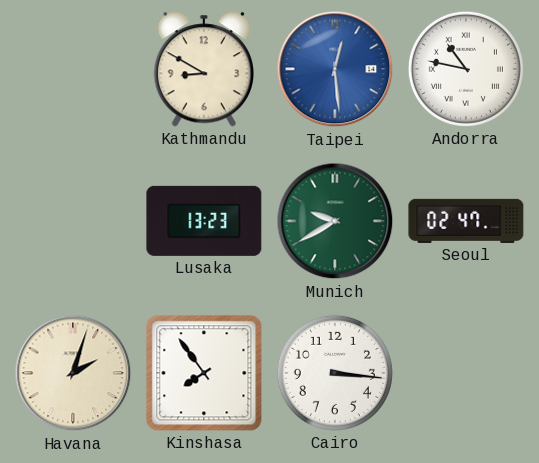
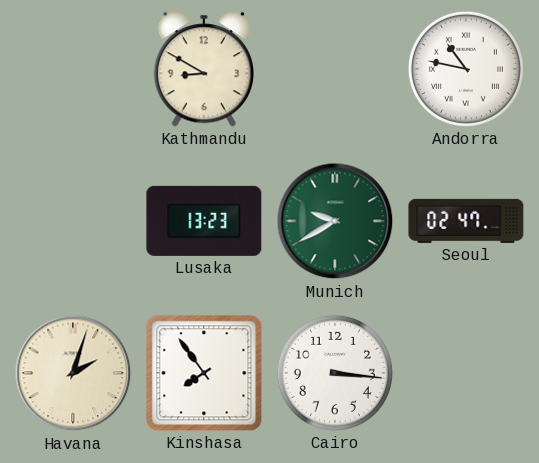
Taipei: 12:29 -> none
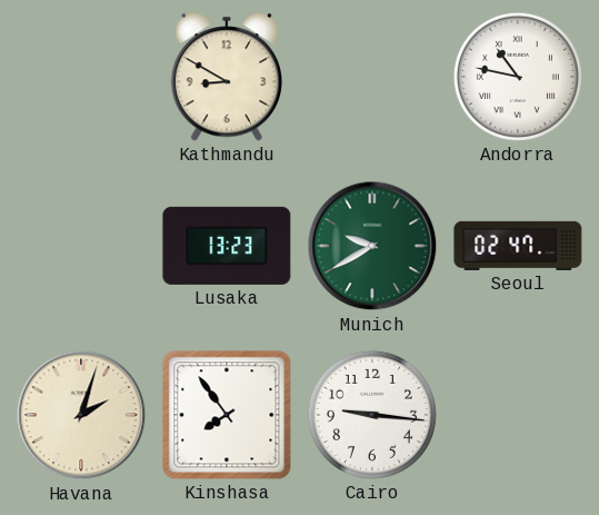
Cairo: 3:16 -> 9:16
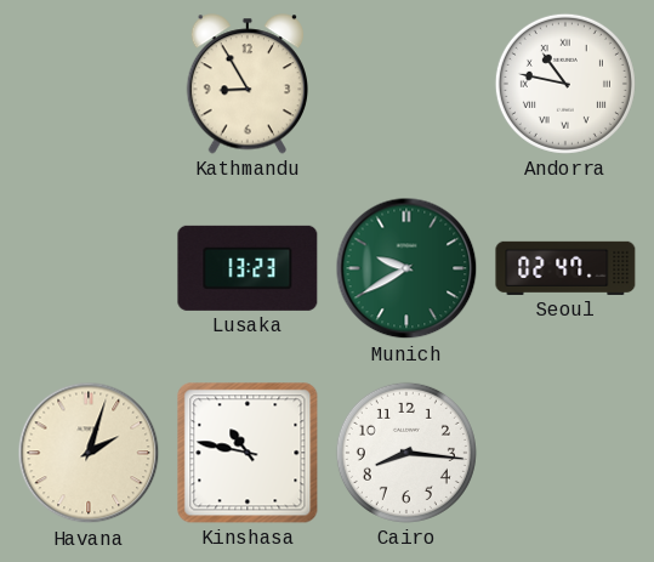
Kathmandu: 8:50 -> 8:55
Kinshasa: 7:54 -> 10:47
Cairo: 9:16 -> 8:16
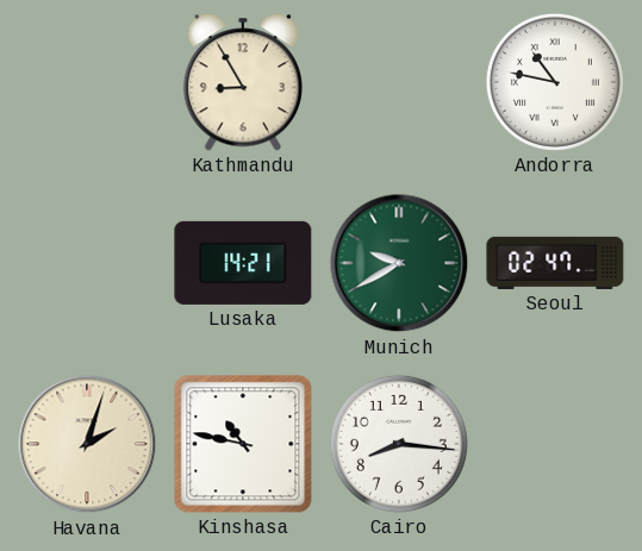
Lusaka: 13:23 -> 14:21
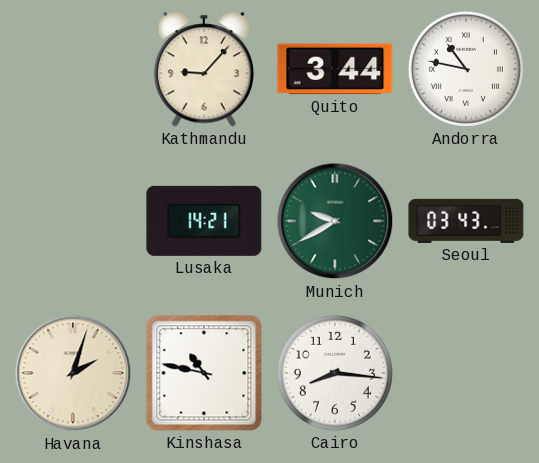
Kathmandu: 8:55 -> 9:07
Quito: none -> 3:44
Seoul: 02:47 -> 03:43
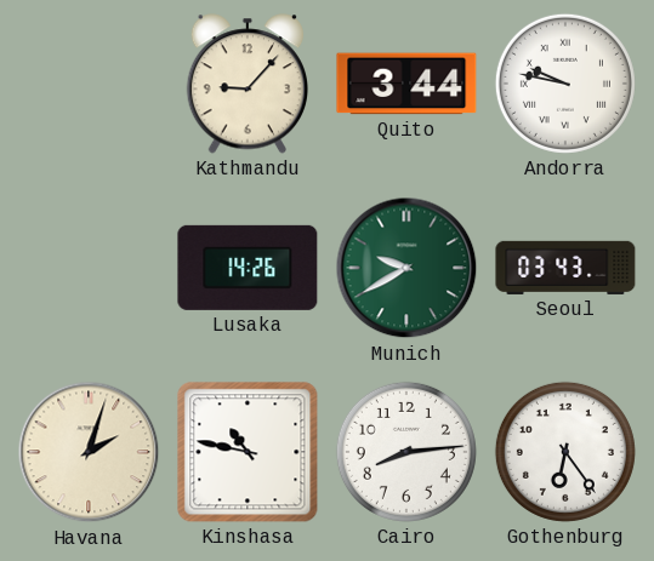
Andorra: 10:47 -> 9:47
Lusaka: 14:21 -> 14:26
Cairo: 8:16 -> 8:14
Gothenburg: none -> 6:24
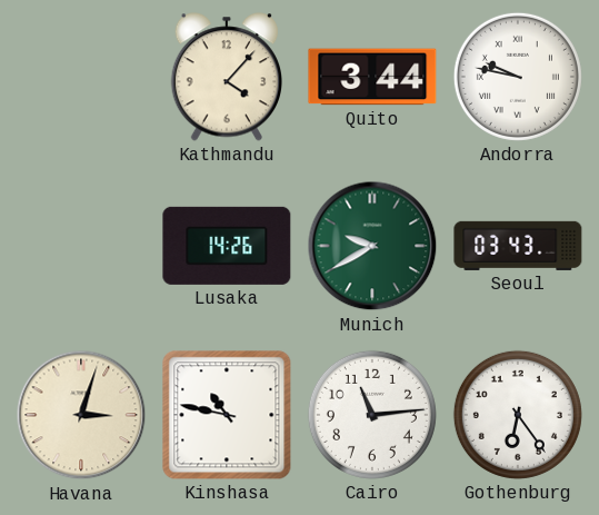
Kathmandu: 9:07 -> 4:07
Havana: 2:03 -> 3:03
Cairo: 8:14 -> 11:14
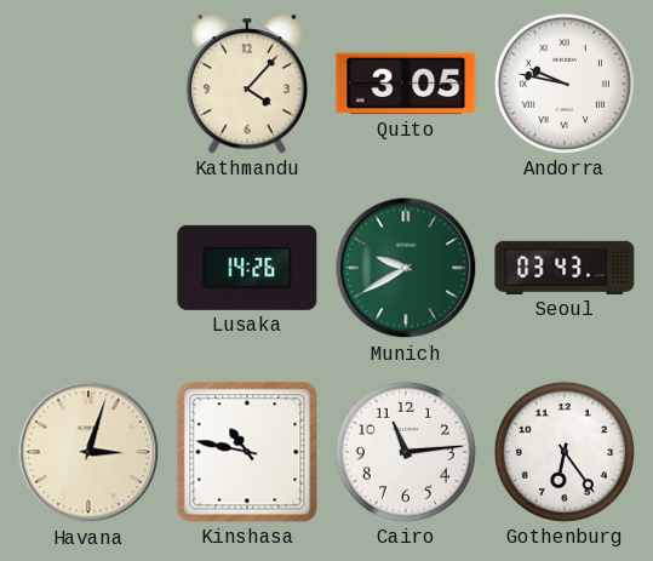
Quito: 3:44 -> 3:05
